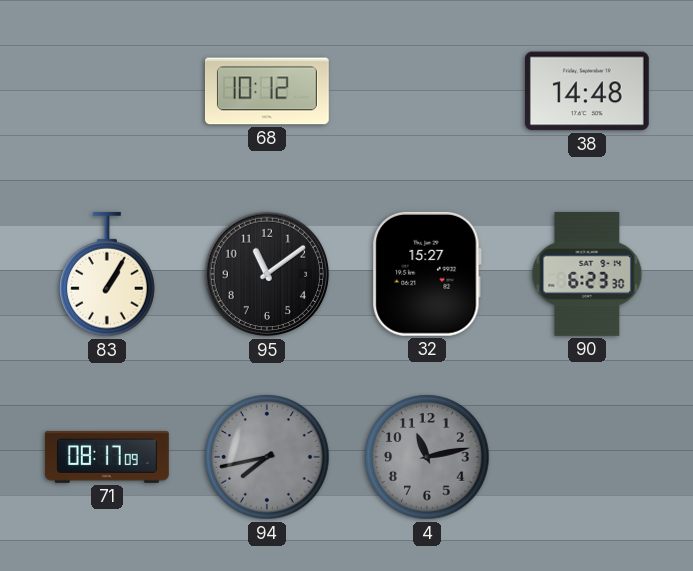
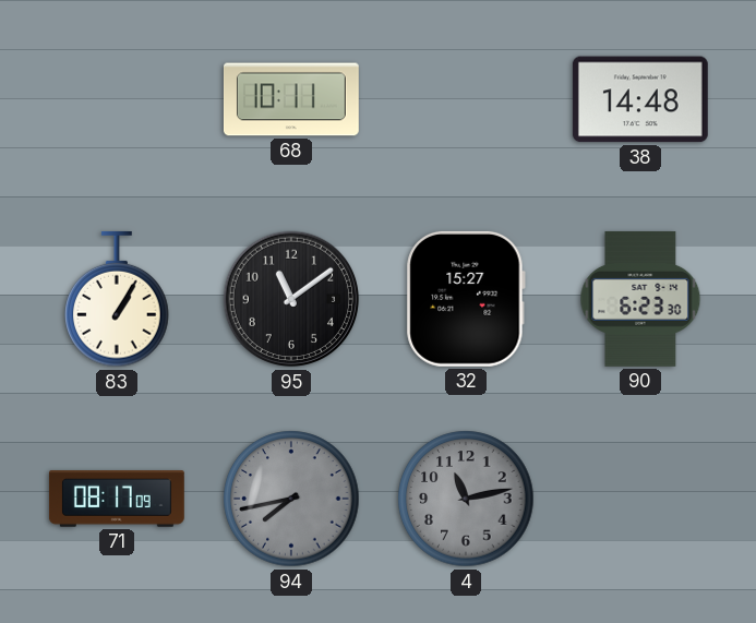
68: 10:12 -> 10:11
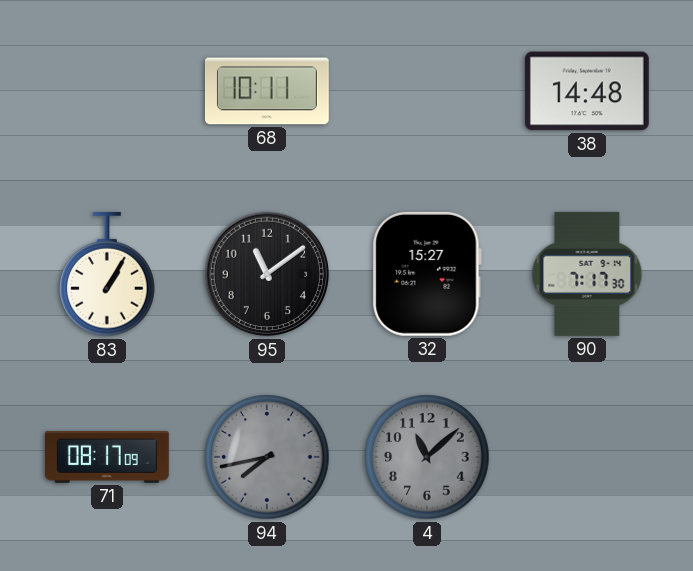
90: 6:23 -> 7:17
4: 11:13 -> 11:08
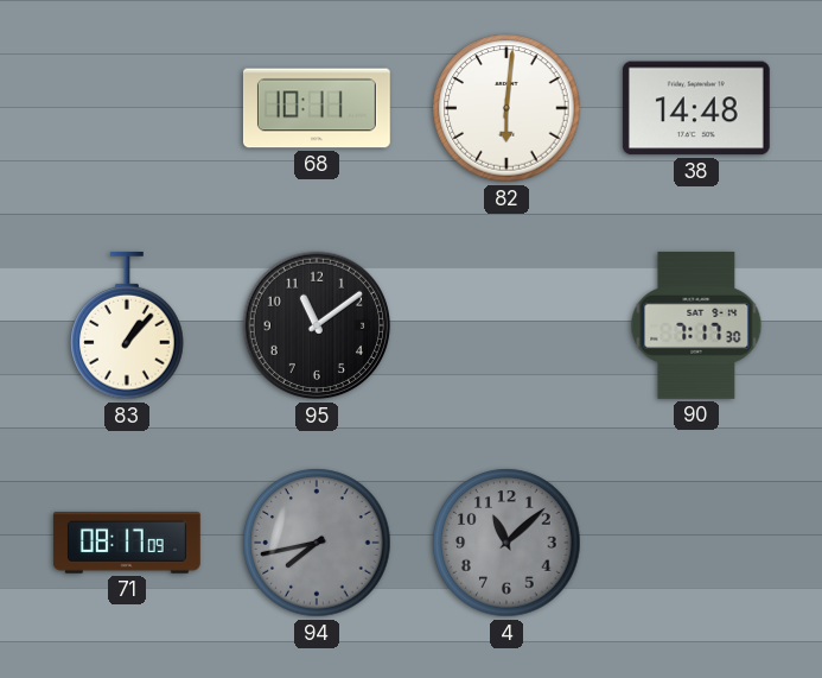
82: none -> 6:01
83: 1:05 -> 1:07
32: 15:27 -> none
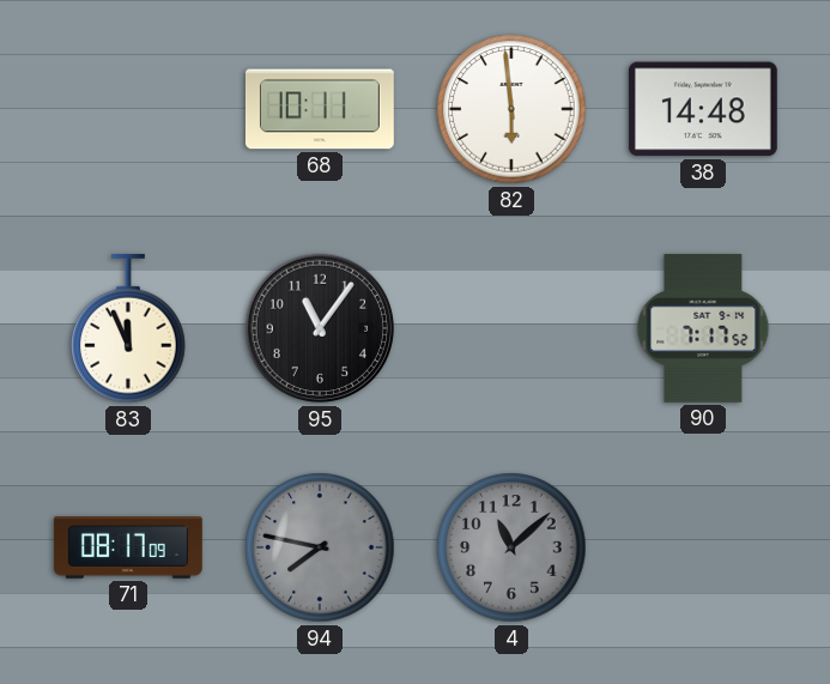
82: 6:01 -> 5:59
83: 1:07 -> 11:56
95: 11:09 -> 11:06
90: 7:17:30 -> 7:17:52
94: 7:43 -> 7:47
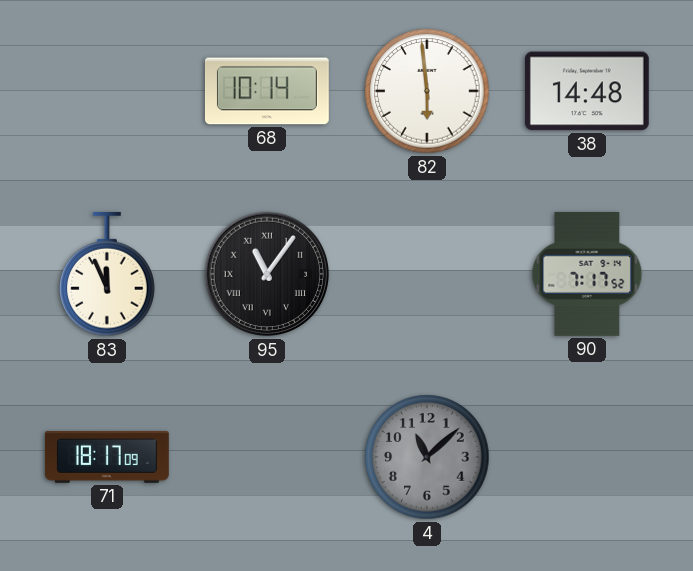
68: 10:11 -> 10:14
95 numerals: Arabic -> Roman
71: 08:17 -> 18:17
94: 7:47 -> none
